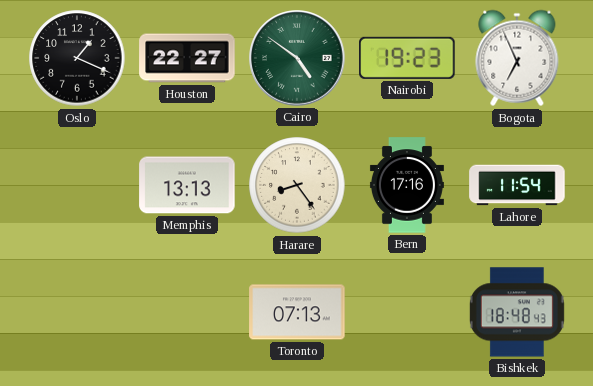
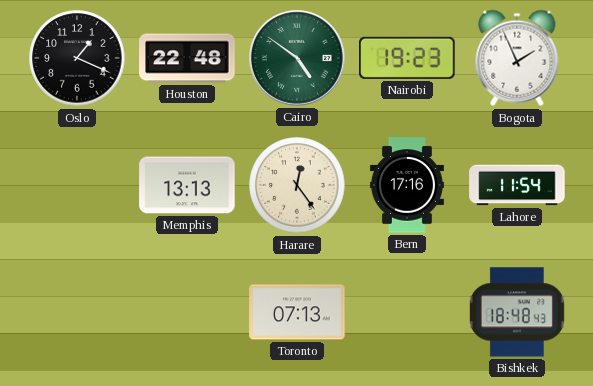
Houston: 22:27 -> 22:48
Bogota: 6:56 -> 1:56
Harare: 8:24 -> 12:24
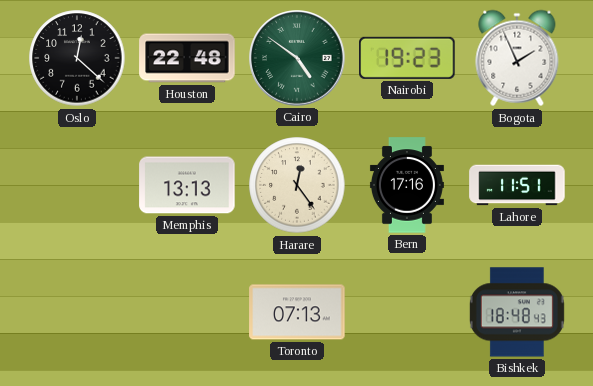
Oslo: 1:19 -> 12:22
Lahore: 11:54 -> 11:51
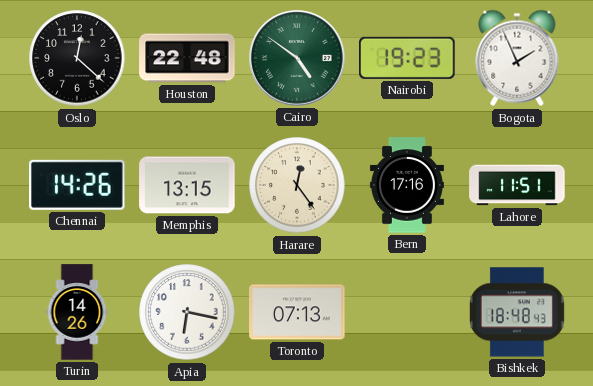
Chennai: none -> 14:26
Memphis: 13:13 -> 13:15
Turin: none -> 14:26
Apia: none -> 6:17
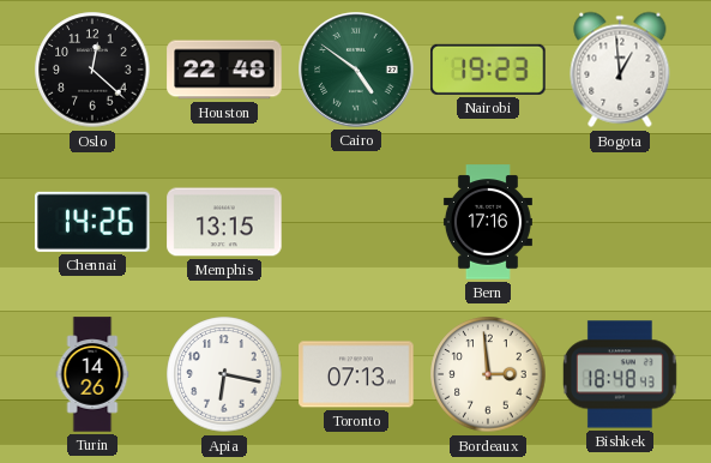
Bogota: 1:56 -> 12:59
Harare: 12:24 -> none
Lahore: 11:51 -> none
Bordeaux: none -> 2:59
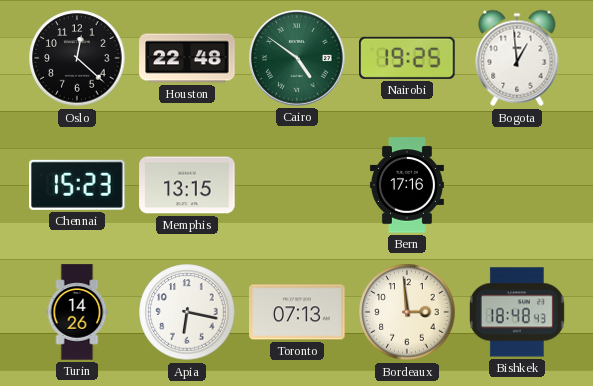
Nairobi: 19:23 -> 19:25
Chennai: 14:26 -> 15:23
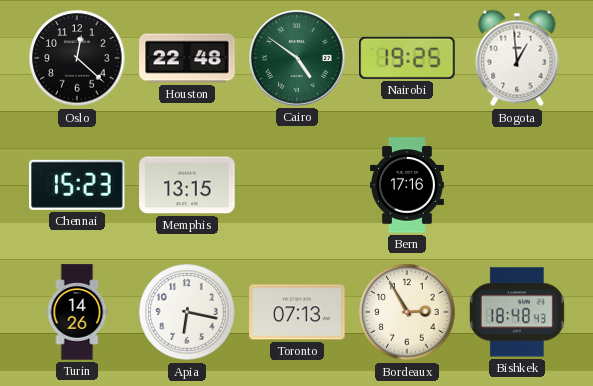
Bordeaux: 2:59 -> 2:55
